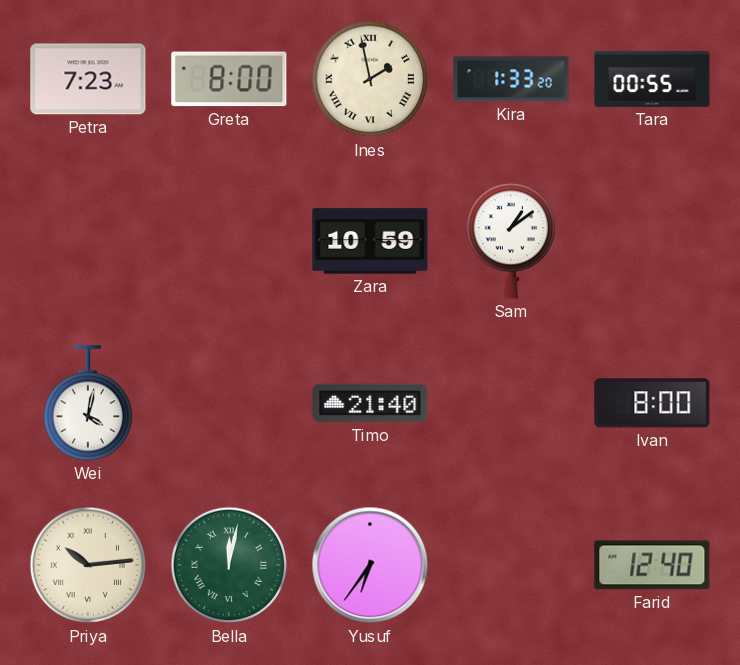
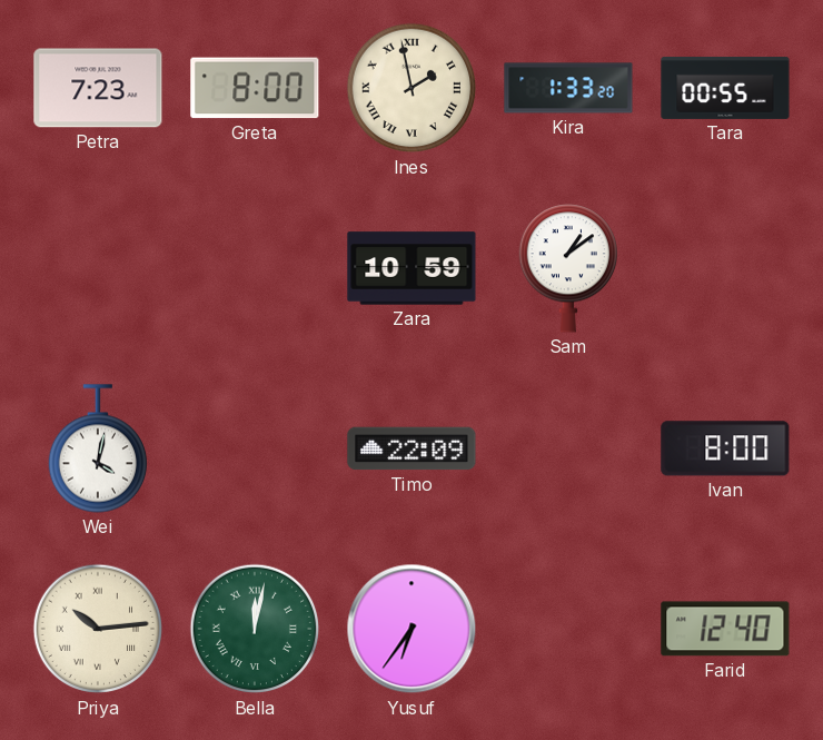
Timo: 21:40 -> 22:09
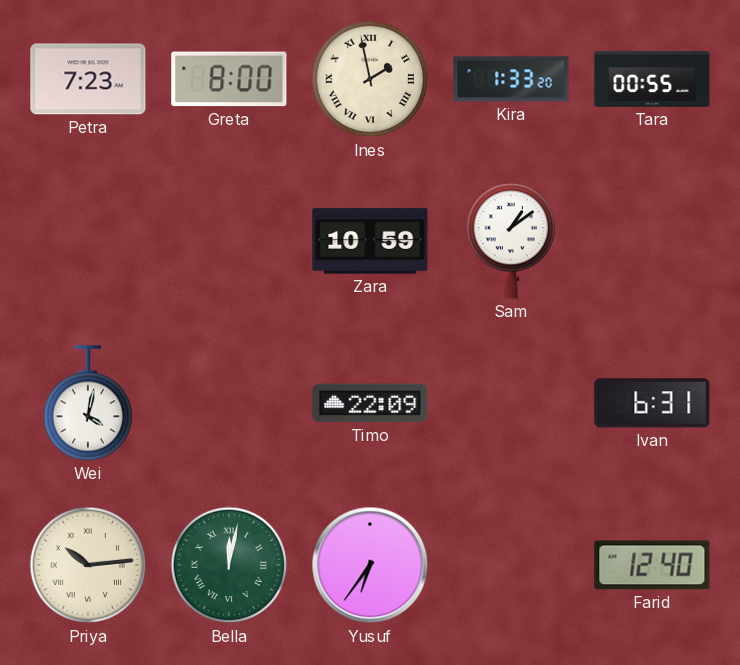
Ivan: 8:00 -> 6:31
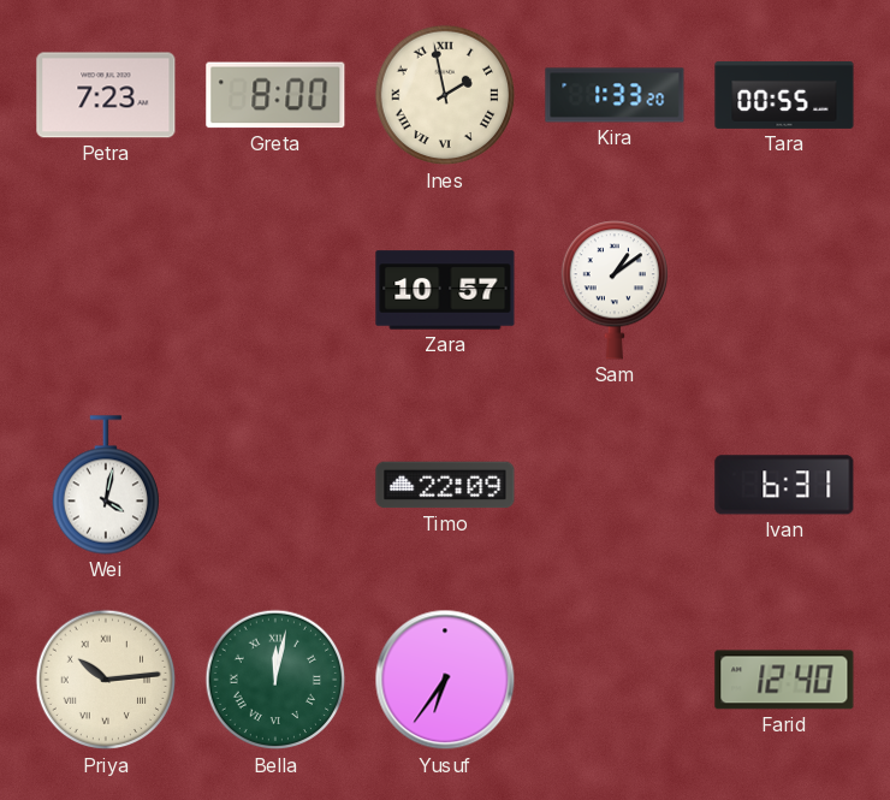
Zara: 10:59 -> 10:57
